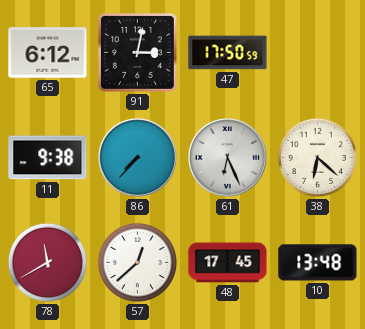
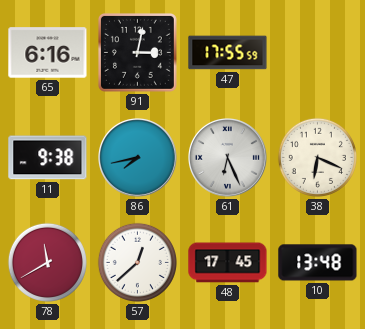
65: 6:12 -> 6:16
47: 17:50 -> 17:55
86: 7:37 -> 7:43
38: 6:22 -> 6:19
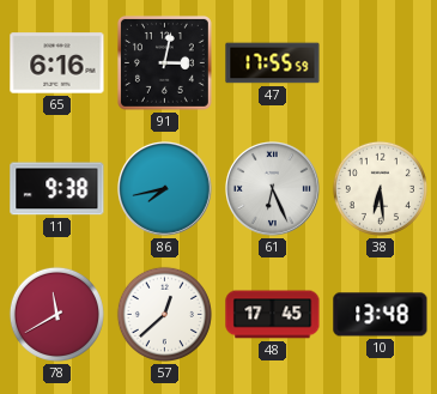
38: 6:19 -> 6:29
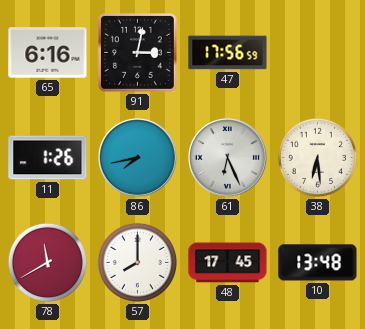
47: 17:55 -> 17:56
11: 9:38 -> 1:26
57: 12:38 -> 8:00
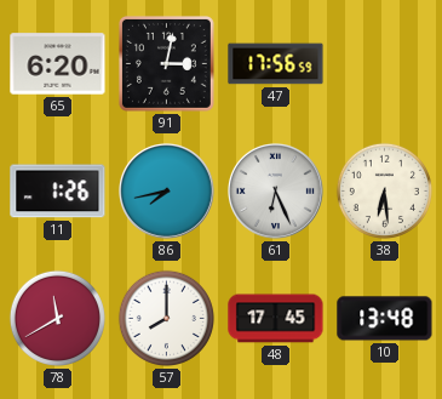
65: 6:16 -> 6:20
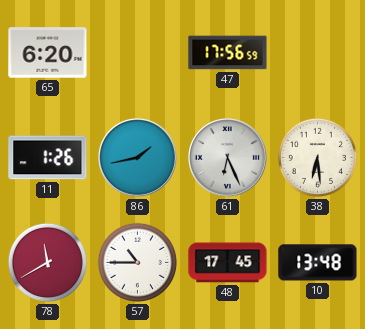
91: 3:02 -> none
86: 7:43 -> 1:43
57: 8:00 -> 10:45
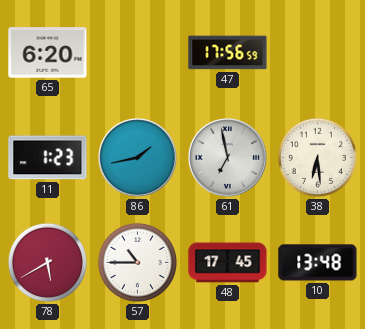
11: 1:26 -> 1:23
61: 6:26 -> 6:58
78: 11:40 -> 5:40
